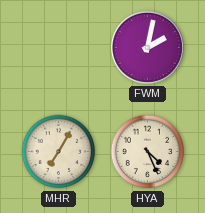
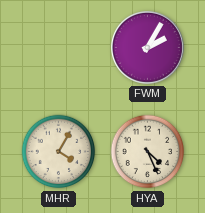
FWM: 2:02 -> 2:05
MHR: 7:05 -> 4:05
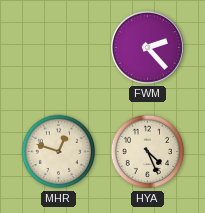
FWM: 2:05 -> 2:23
MHR: 4:05 -> 12:48
